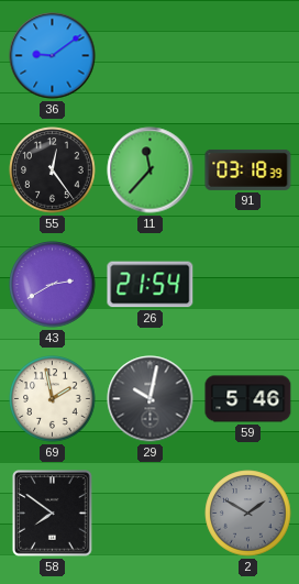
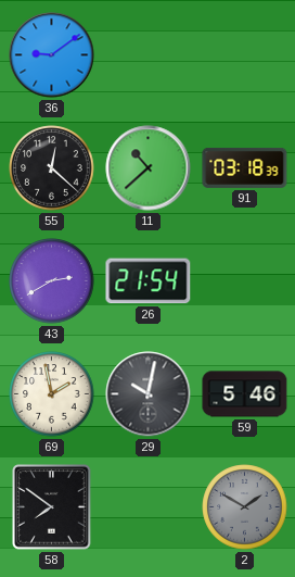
55: 12:24 -> 12:22
11: 11:37 -> 10:38
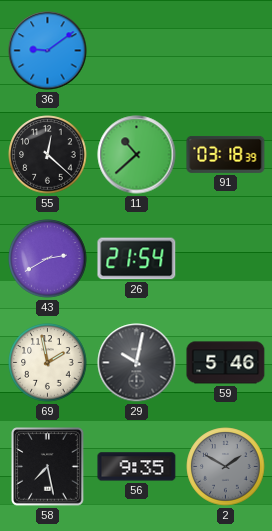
58: 7:51 -> 7:28
56: none -> 9:35
